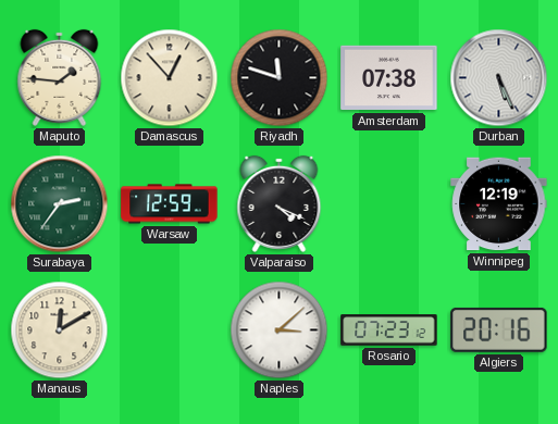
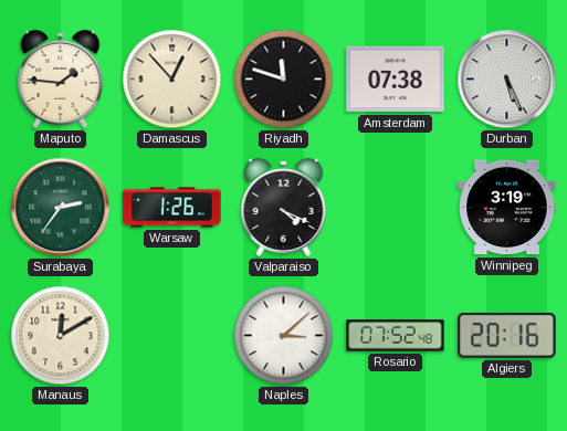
Warsaw: 12:59 -> 1:26
Winnipeg: 12:19 -> 3:19
Rosario: 07:23 -> 07:52
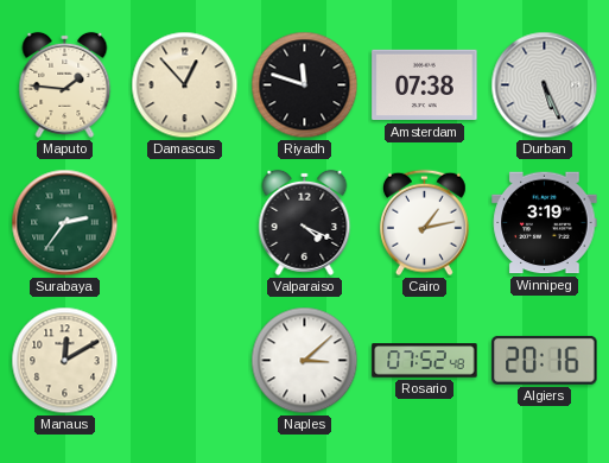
Warsaw: 1:26 -> none
Cairo: none -> 1:13
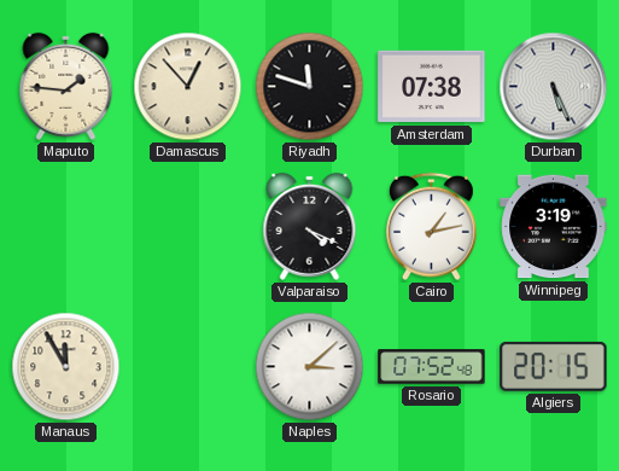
Surabaya: 2:36 -> none
Manaus: 12:10 -> 11:55
Algiers: 20:16 -> 20:15
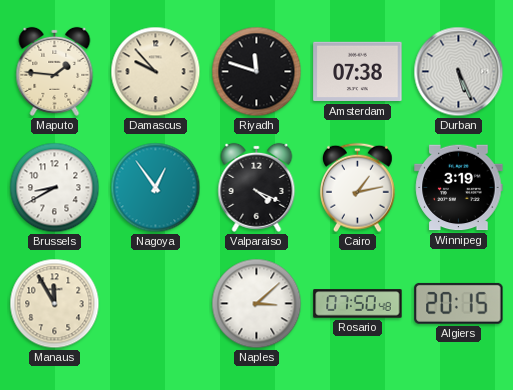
Damascus: 12:53 -> 9:53
Brussels: none -> 8:40
Nagoya: none -> 12:54
Rosario: 07:52 -> 07:50
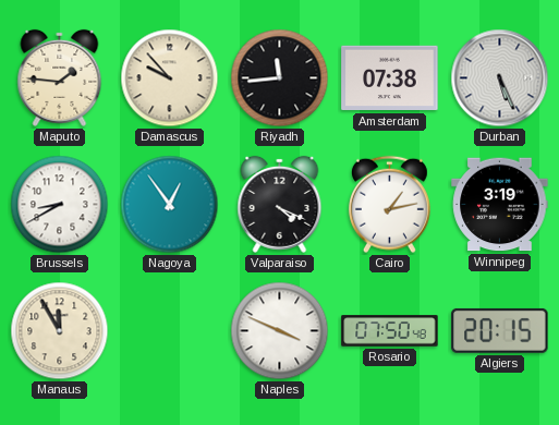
Riyadh: 11:48 -> 11:44
Naples: 3:08 -> 3:49
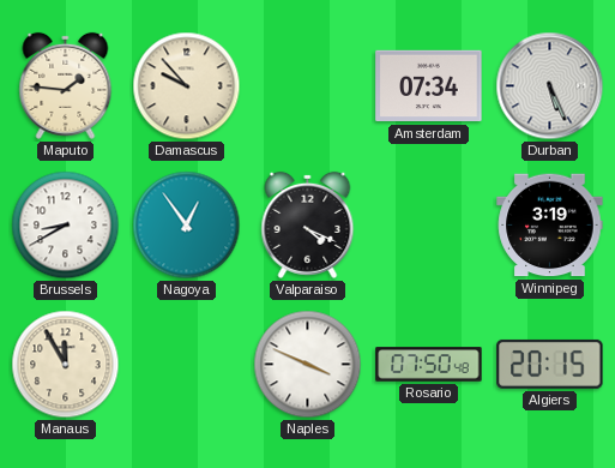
Riyadh: 11:44 -> none
Amsterdam: 07:38 -> 07:34
Cairo: 1:13 -> none
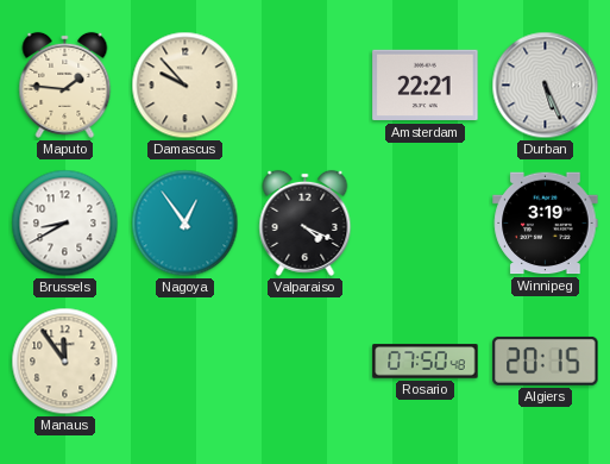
Amsterdam: 07:34 -> 22:21
Manaus: 11:55 -> 11:54
Naples: 3:49 -> none
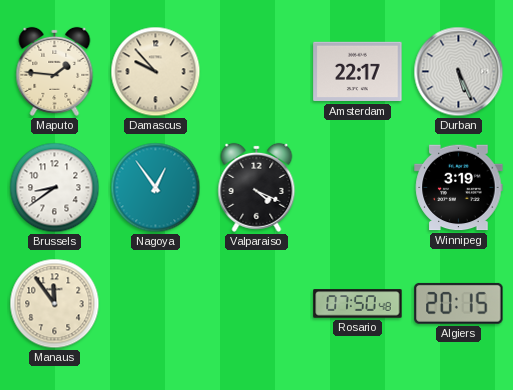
Amsterdam: 22:21 -> 22:17
Brussels: 8:40 -> 8:39
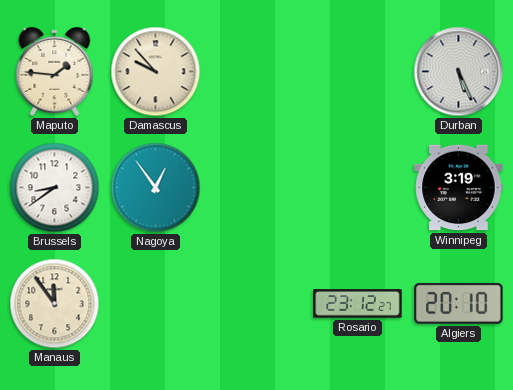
Amsterdam: 22:17 -> none
Valparaiso: 4:19 -> none
Rosario: 07:50 -> 23:12
Algiers: 20:15 -> 20:10
